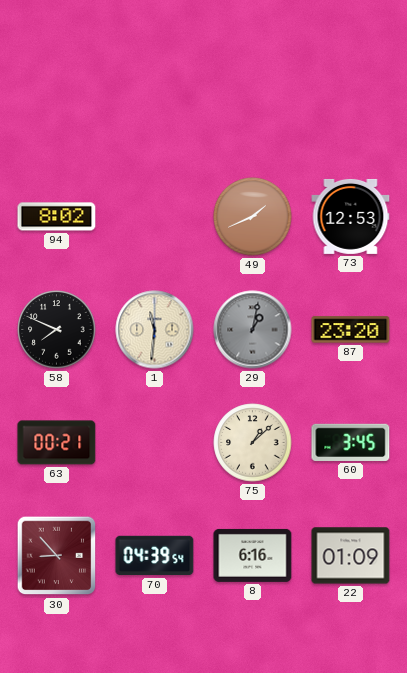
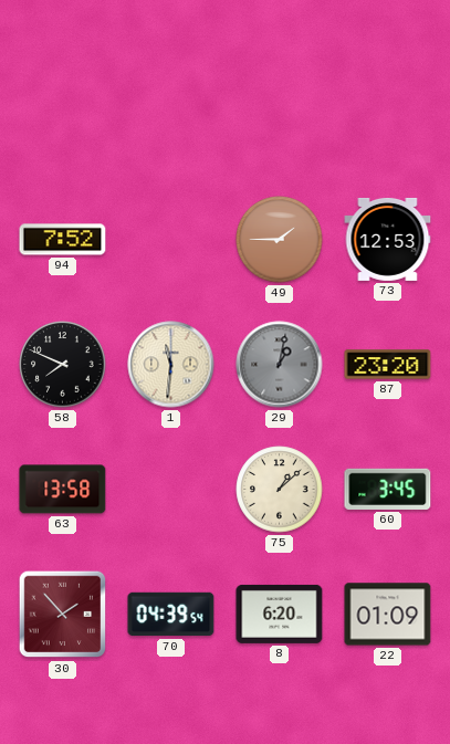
94: 8:02 -> 7:52
49: 1:41 -> 1:45
63: 00:21 -> 13:58
30: 8:53 -> 1:53
8: 6:16 -> 6:20
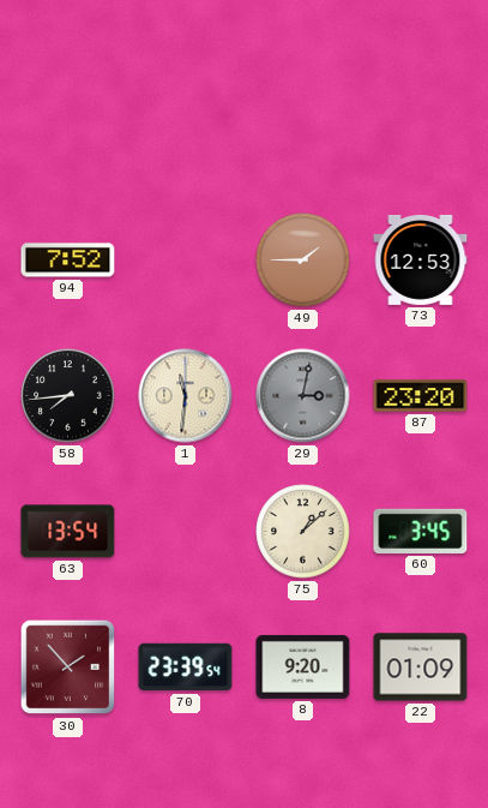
58: 7:49 -> 7:44
29: 1:02 -> 3:02
63: 13:58 -> 13:54
70: 04:39 -> 23:39
8: 6:20 -> 9:20
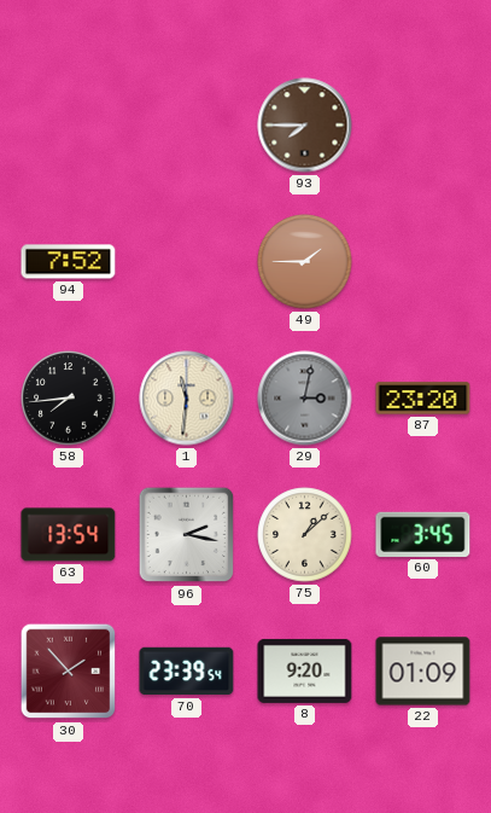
93: none -> 7:45
73: 12:53 -> none
96: none -> 2:17
